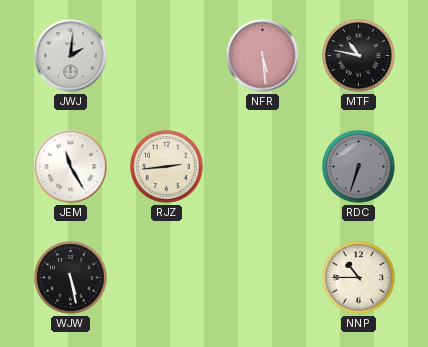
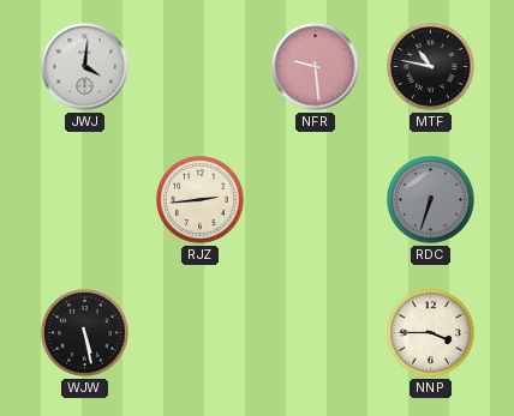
JWJ: 2:01 -> 4:01
NFR: 5:29 -> 9:29
JEM: 11:25 -> none
NNP: 10:45 -> 3:45
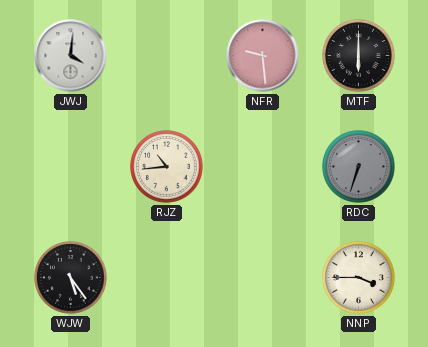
MTF: 10:47 -> 6:00
RJZ: 2:44 -> 10:44
WJW: 5:28 -> 5:24
